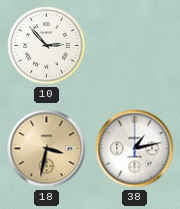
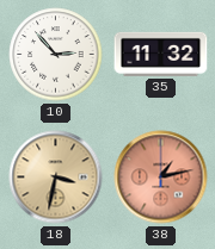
35: none -> 11:32
38 dial: white -> salmon
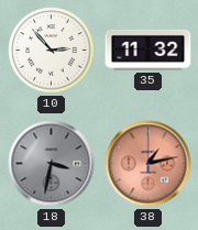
18 dial: champagne -> grey
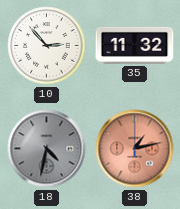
18: 3:32 -> 4:32
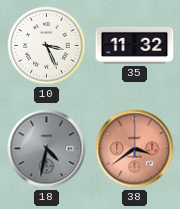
10: 2:53 -> 3:26
38: 1:13 -> 3:39
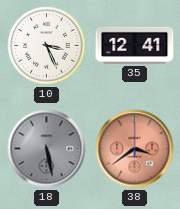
35: 11:32 -> 12:41
18: 4:32 -> 5:28
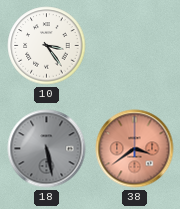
10: 3:26 -> 3:24
35: 12:41 -> none
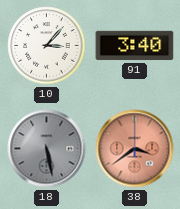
10: 3:24 -> 3:07
91: none -> 3:40
